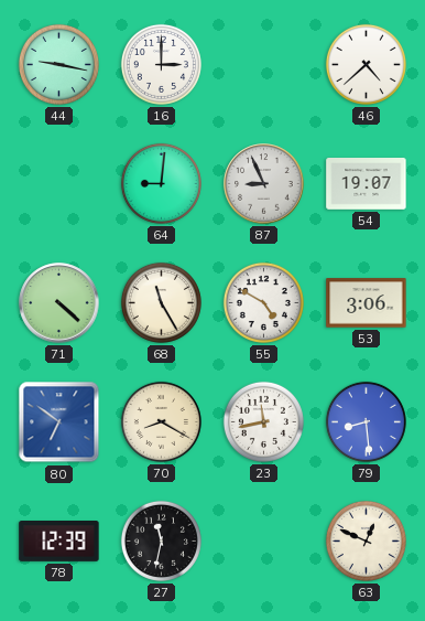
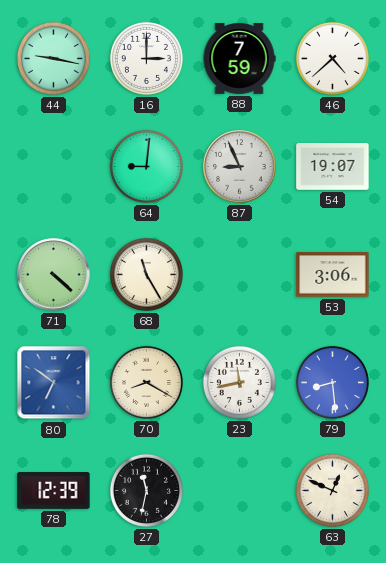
88: none -> 7:59
55: 4:50 -> none
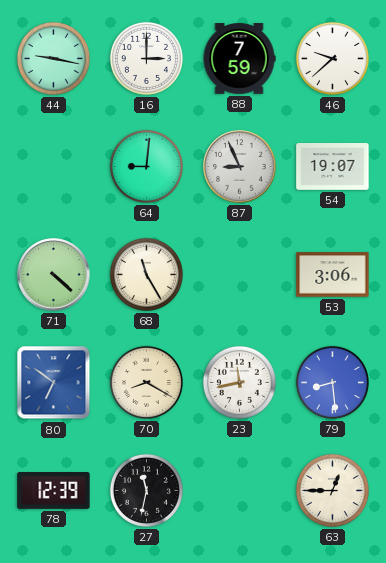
46: 4:38 -> 9:38
63: 12:49 -> 12:45
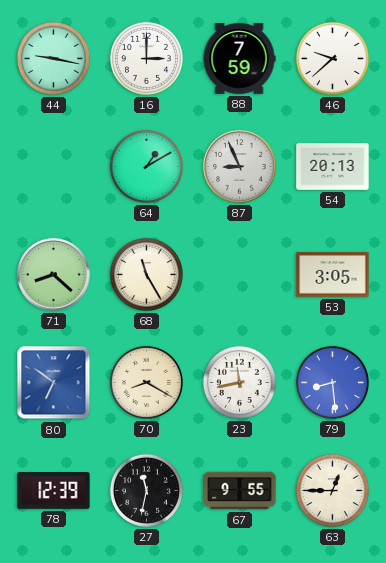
64: 9:01 -> 1:10
54: 19:07 -> 20:13
71: 4:22 -> 8:22
53: 3:06 -> 3:05
67: none -> 9:55
